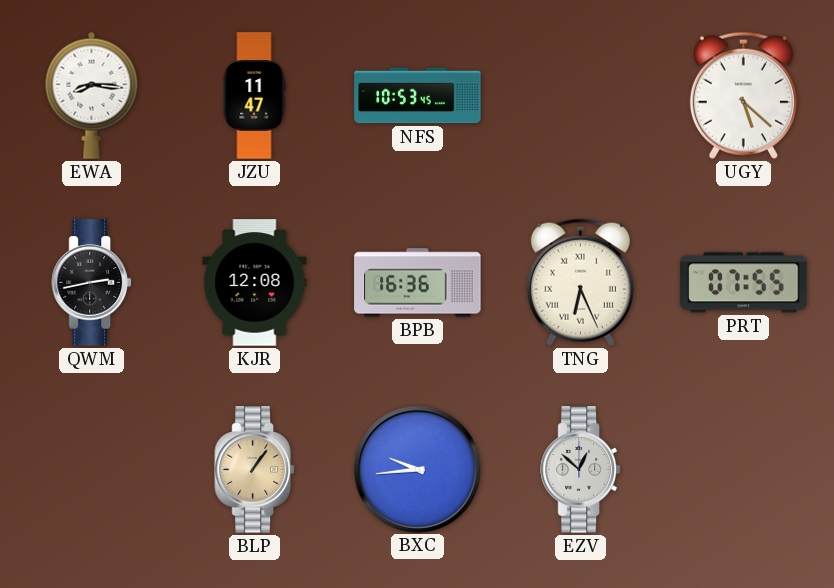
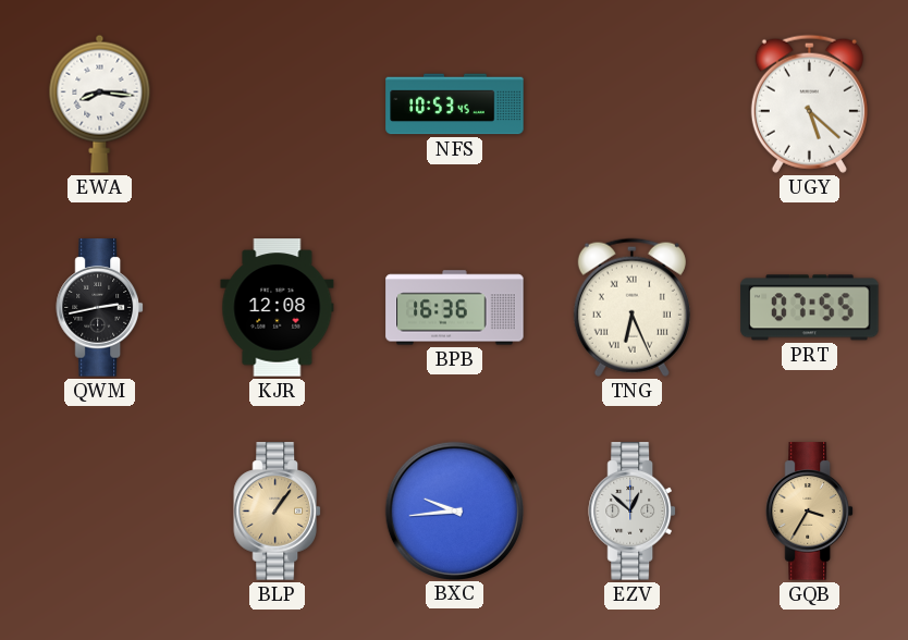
JZU: 11:47 -> none
GQB: none -> 3:35
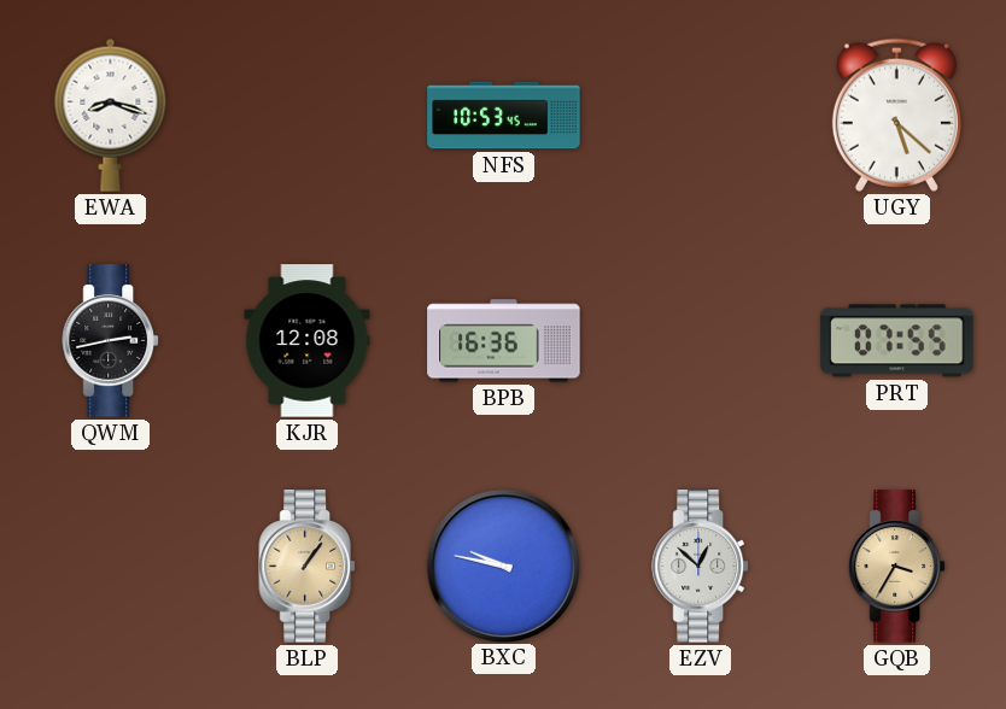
EWA: 8:16 -> 8:18
TNG: 6:26 -> none
BXC: 9:44 -> 9:47
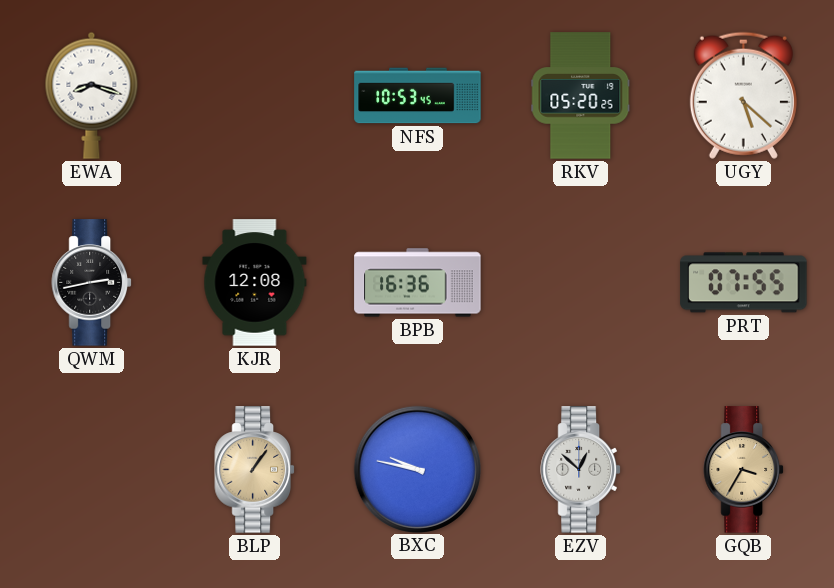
RKV: none -> 05:20
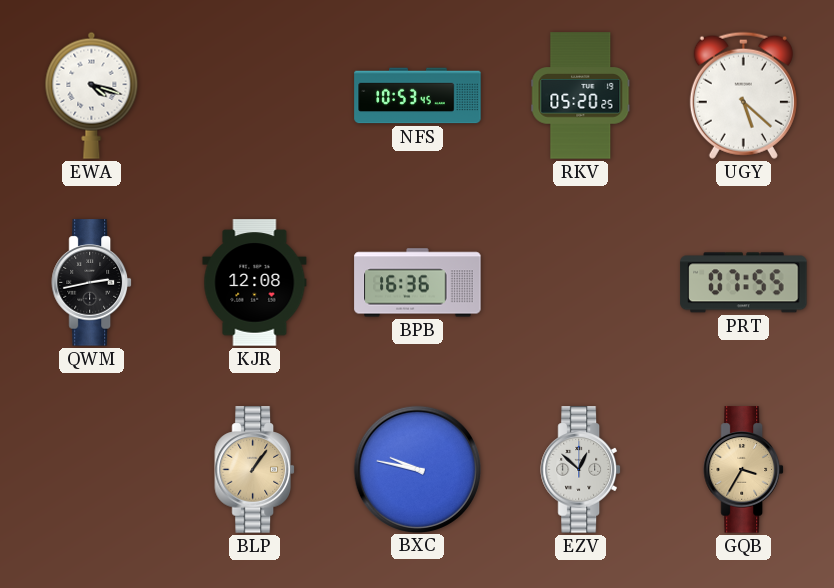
EWA: 8:18 -> 4:18
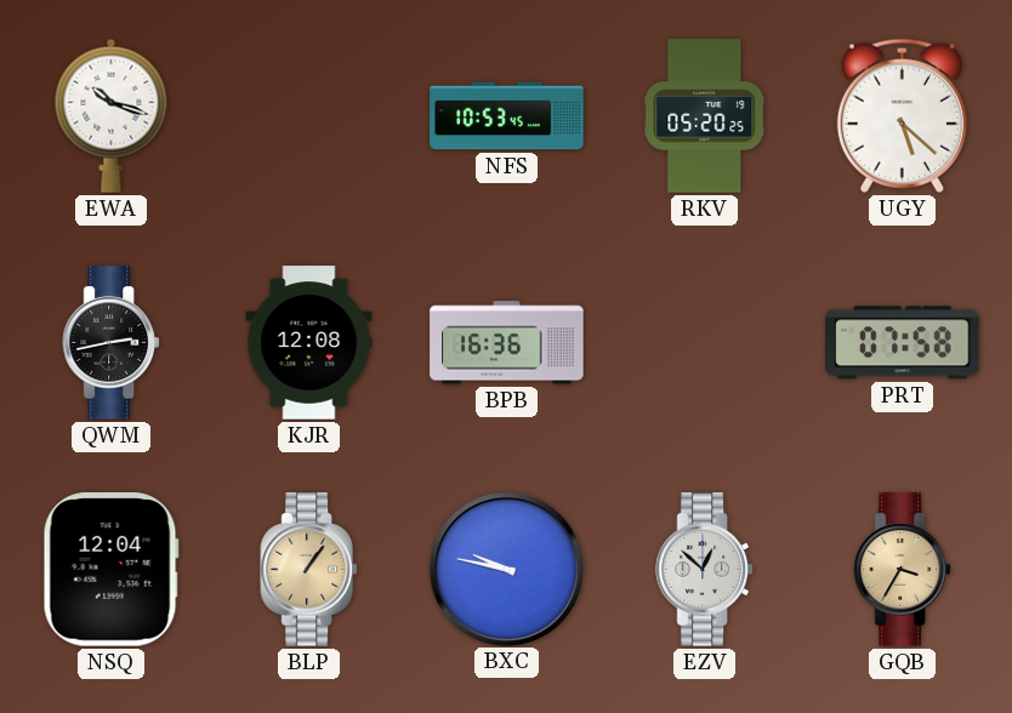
EWA: 4:18 -> 10:18
PRT: 07:55 -> 07:58
NSQ: none -> 12:04
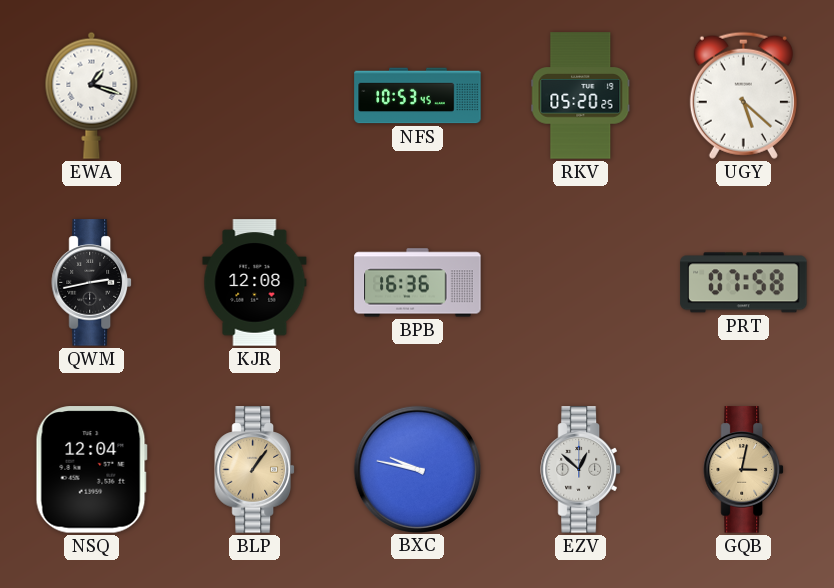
EWA: 10:18 -> 1:18
GQB: 3:35 -> 3:02
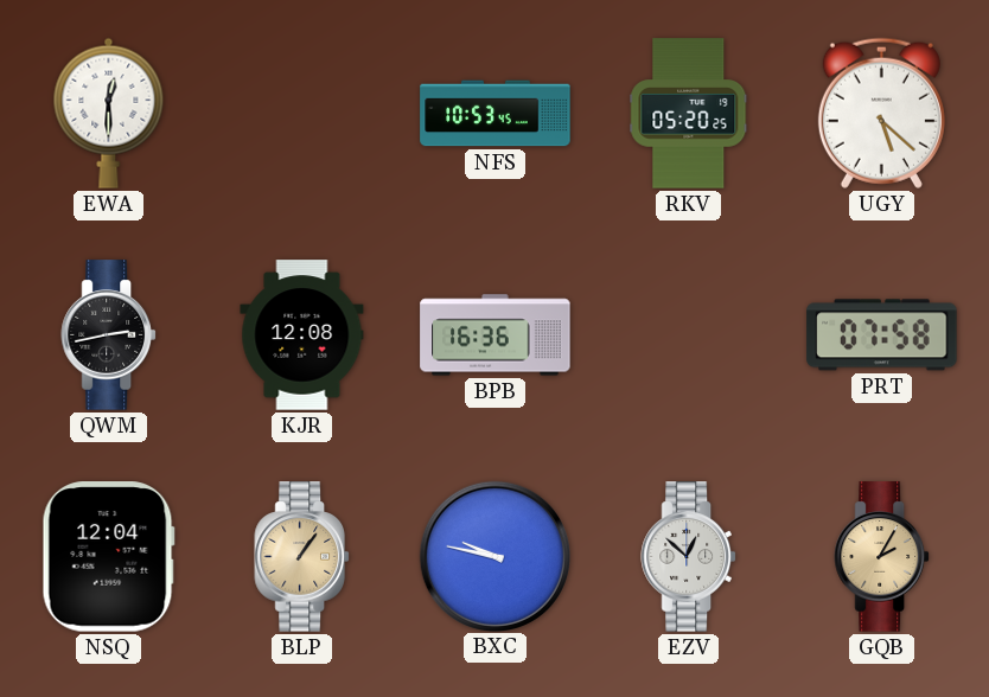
EWA: 1:18 -> 12:30
GQB: 3:02 -> 2:05
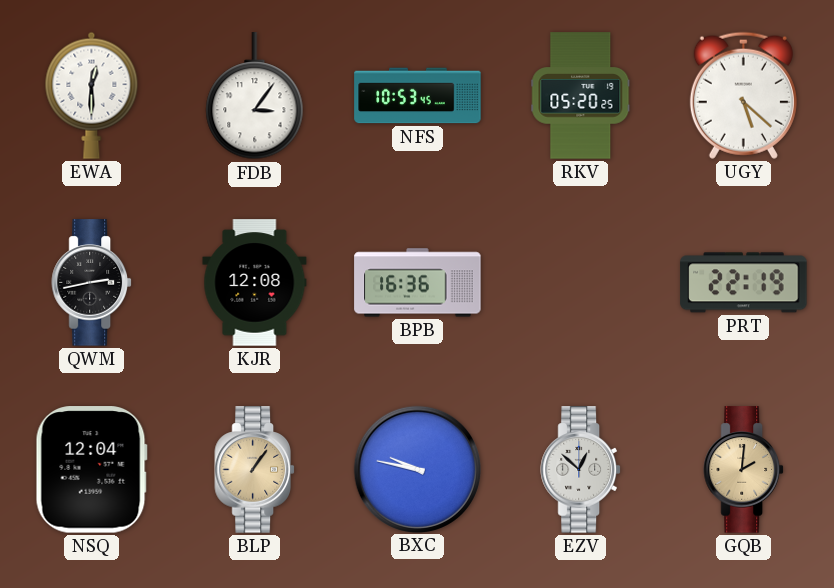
FDB: none -> 3:06
PRT: 07:58 -> 22:19
GQB: 2:05 -> 2:01
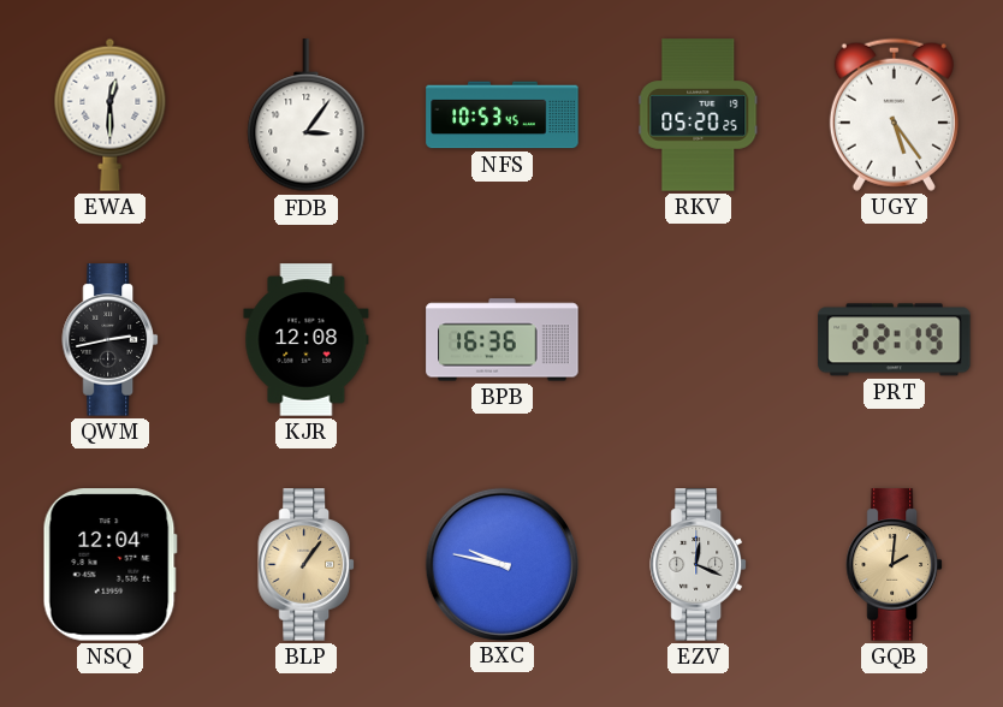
UGY: 5:22 -> 5:24
EZV: 12:52 -> 12:19
